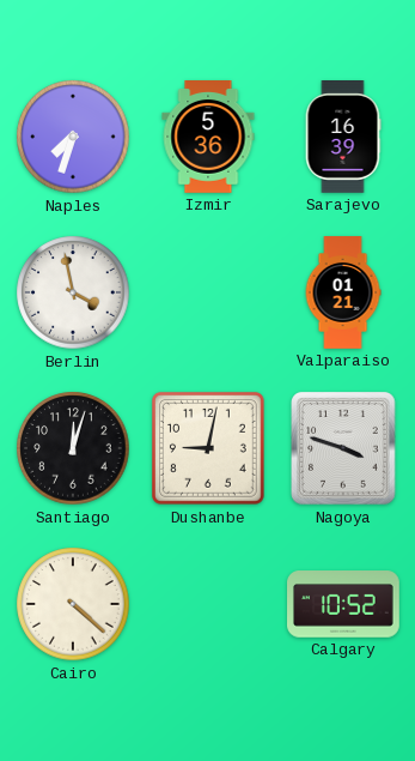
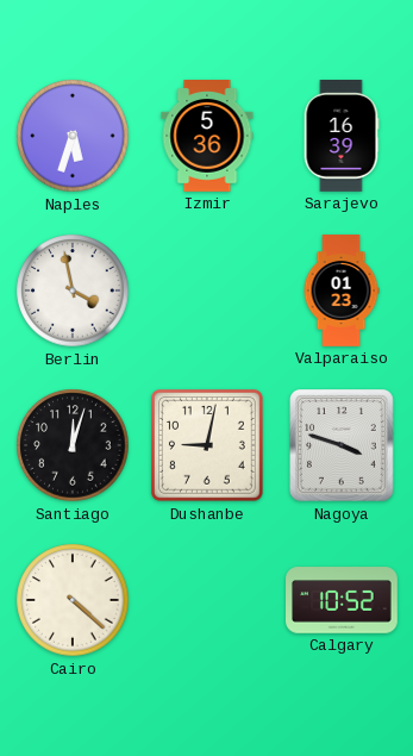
Naples: 7:33 -> 5:33
Valparaiso: 01:21 -> 01:23
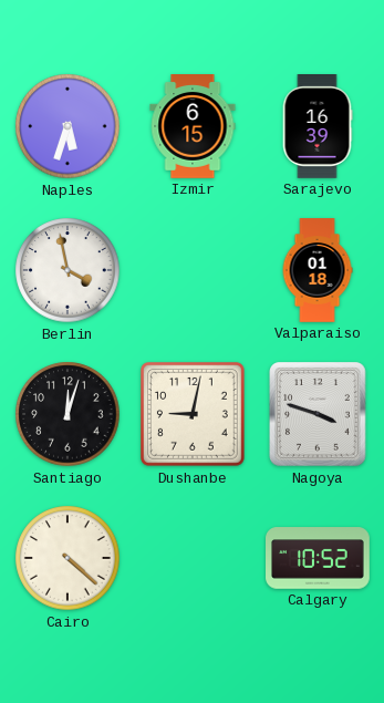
Izmir: 5:36 -> 6:15
Valparaiso: 01:23 -> 01:18
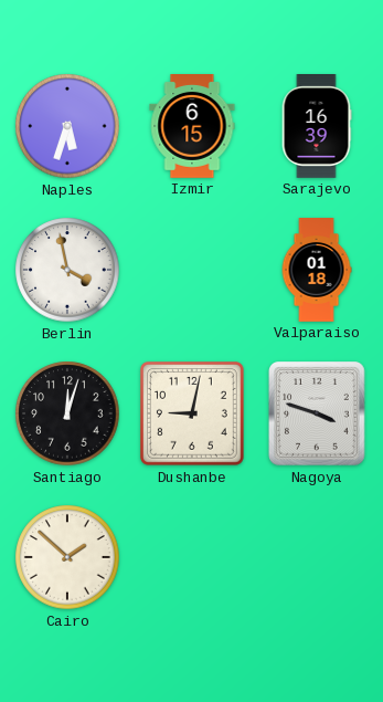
Cairo: 4:22 -> 1:52
Calgary: 10:52 -> none
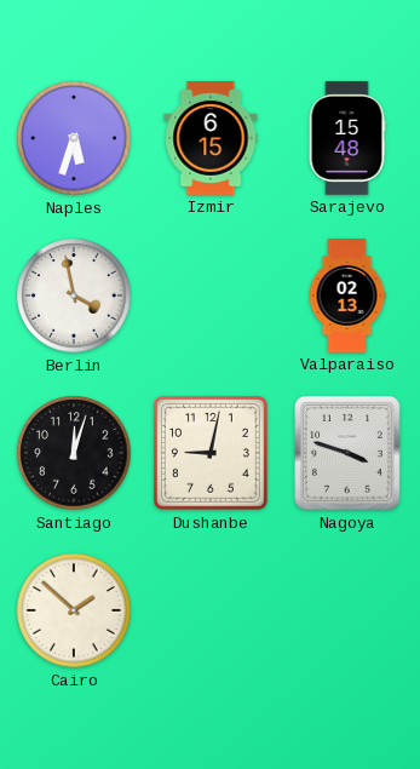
Sarajevo: 16:39 -> 15:48
Valparaiso: 01:18 -> 02:13
